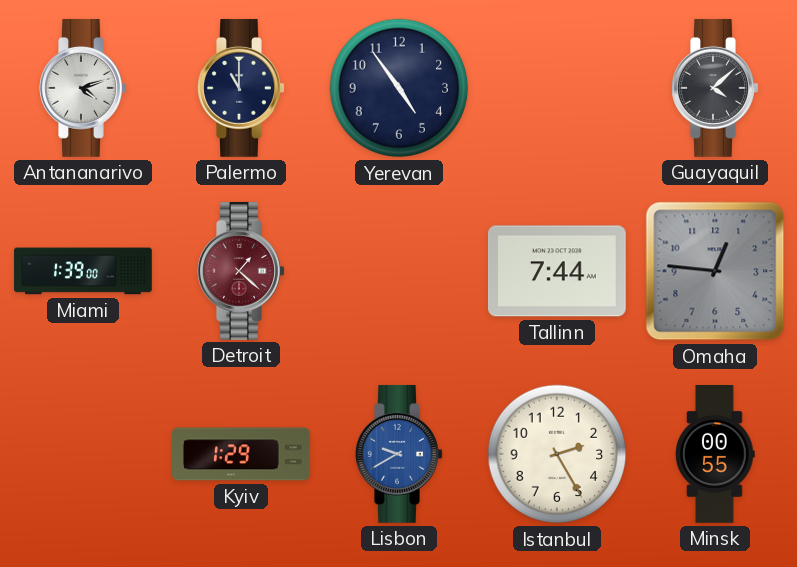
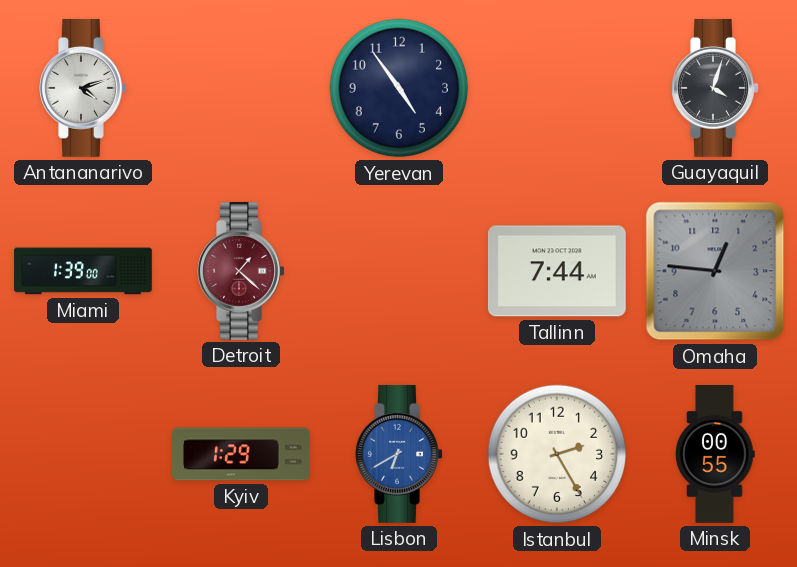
Palermo: 11:00 -> none
Guayaquil: 4:08 -> 4:03
Lisbon: 9:40 -> 6:40
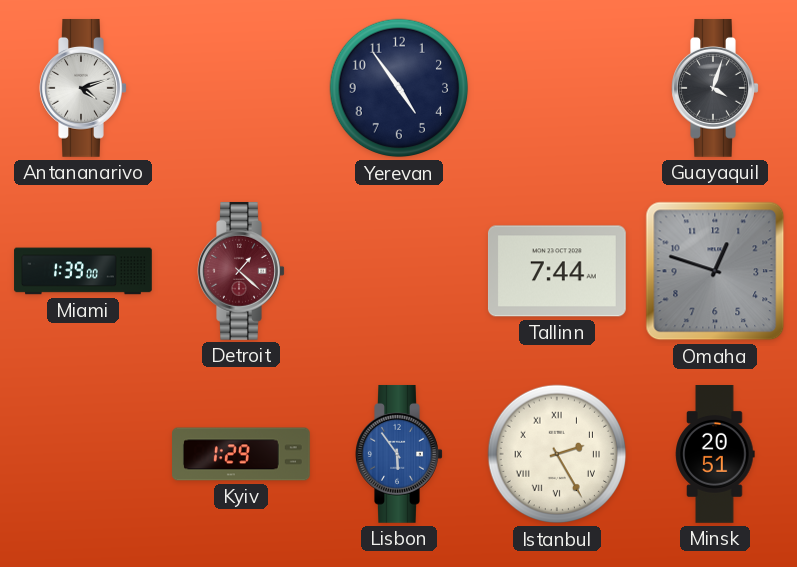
Omaha: 12:46 -> 12:48
Lisbon: 6:40 -> 5:54
Istanbul numerals: Arabic -> Roman
Minsk: 00:55 -> 20:51
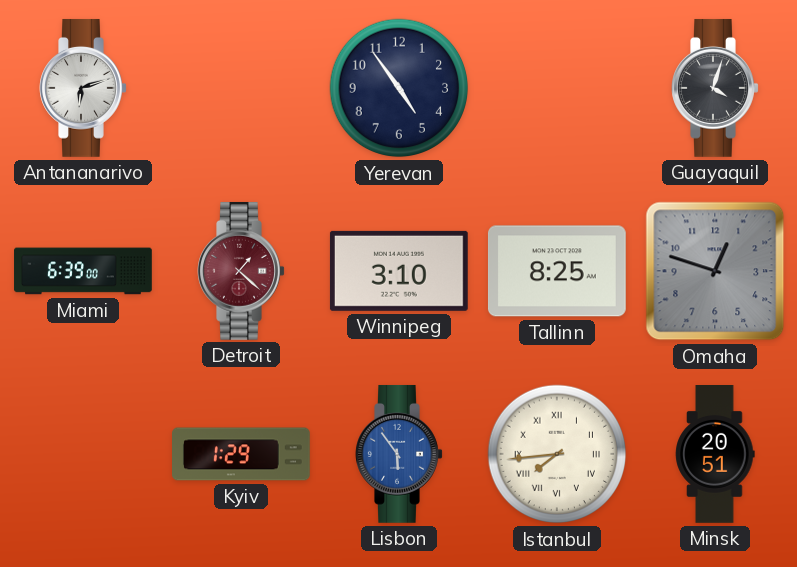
Antananarivo: 4:12 -> 6:12
Miami: 1:39 -> 6:39
Winnipeg: none -> 3:10
Tallinn: 7:44 -> 8:25
Istanbul: 2:25 -> 7:44
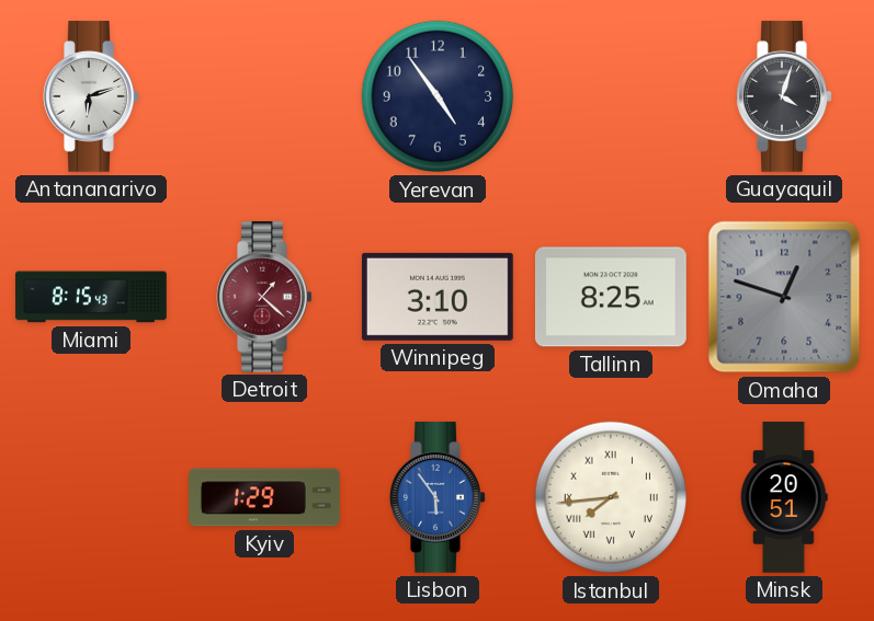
Miami: 6:39 -> 8:15
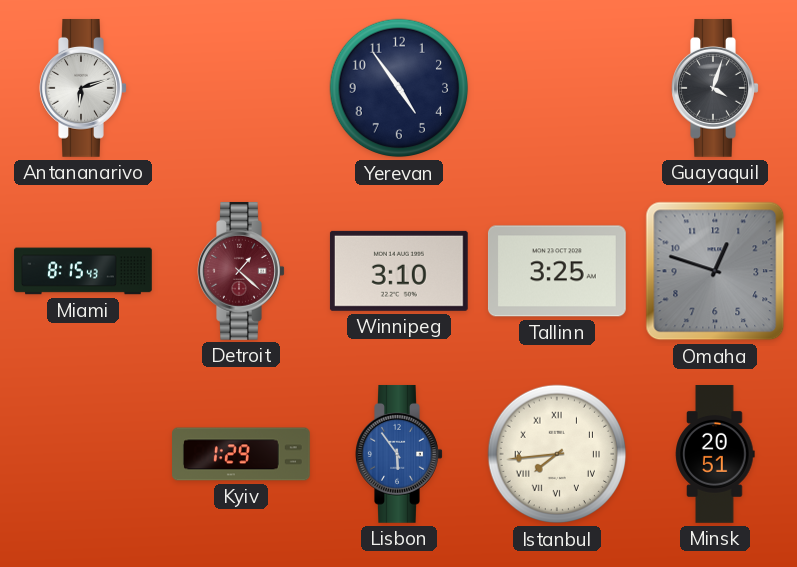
Tallinn: 8:25 -> 3:25
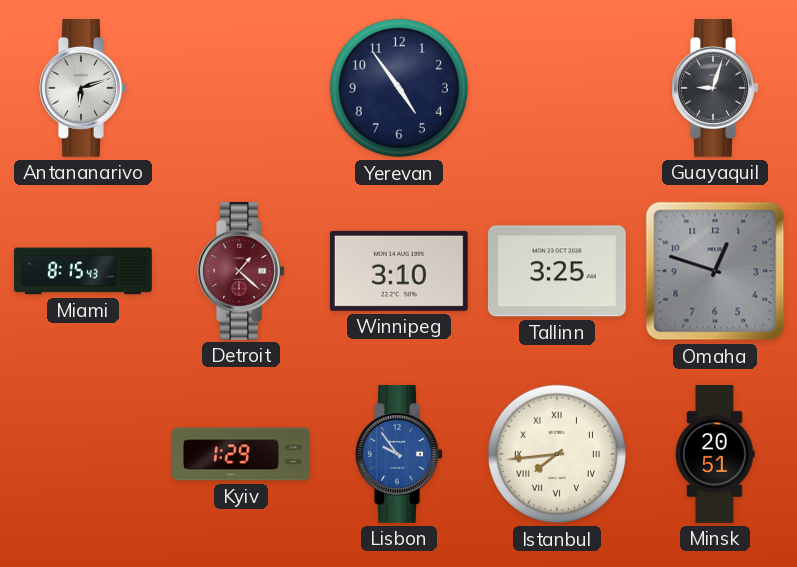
Guayaquil: 4:03 -> 9:03
Lisbon: 5:54 -> 9:54
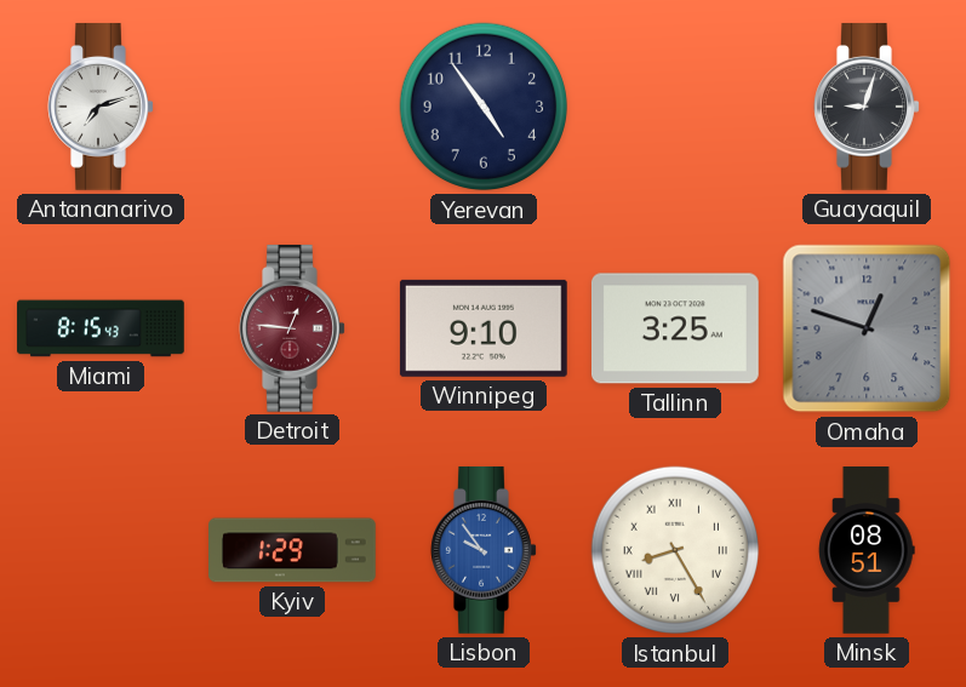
Antananarivo: 6:12 -> 7:12
Detroit: 1:22 -> 12:46
Winnipeg: 3:10 -> 9:10
Istanbul: 7:44 -> 8:25
Minsk: 20:51 -> 08:51
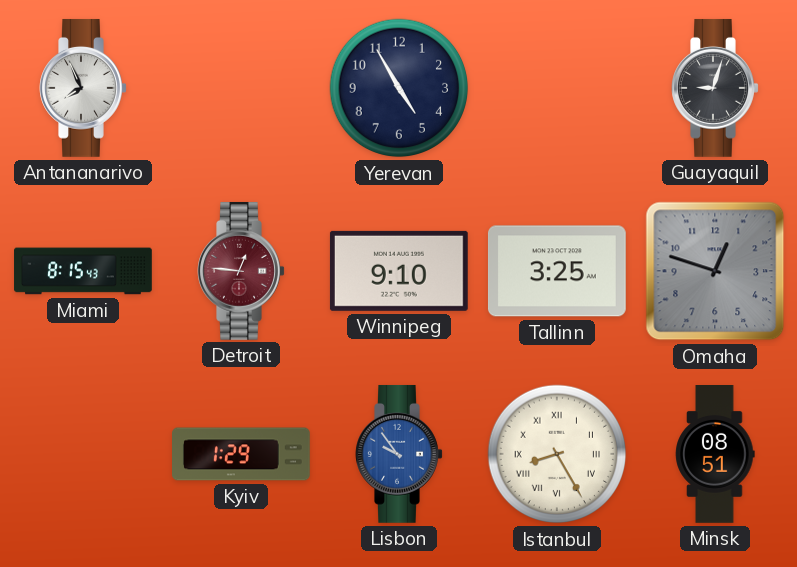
Antananarivo: 7:12 -> 7:56
Yerevan: 4:54 -> 4:55
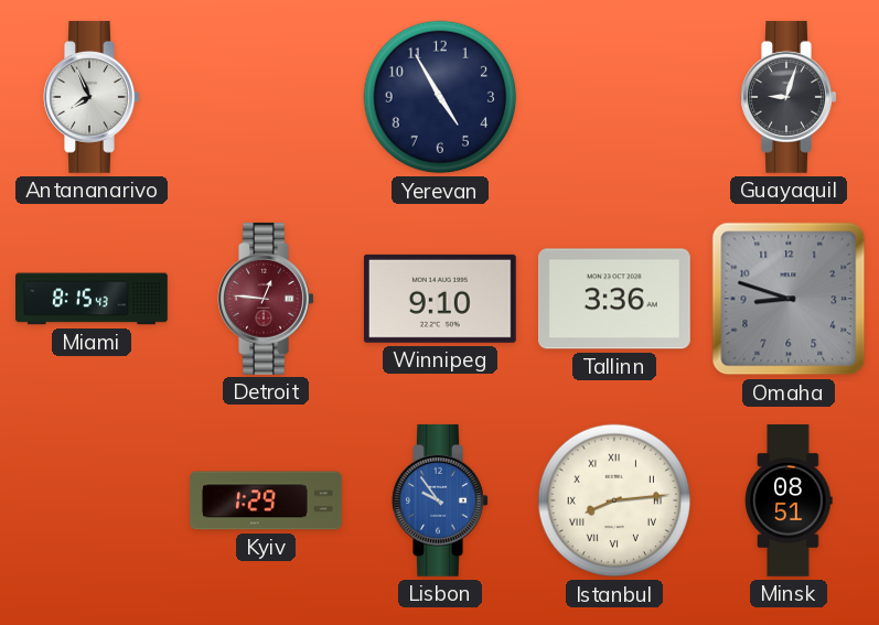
Tallinn: 3:25 -> 3:36
Omaha: 12:48 -> 8:48
Istanbul: 8:25 -> 8:14
